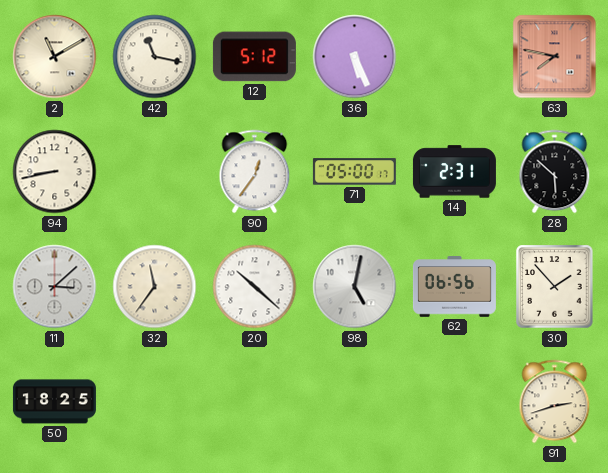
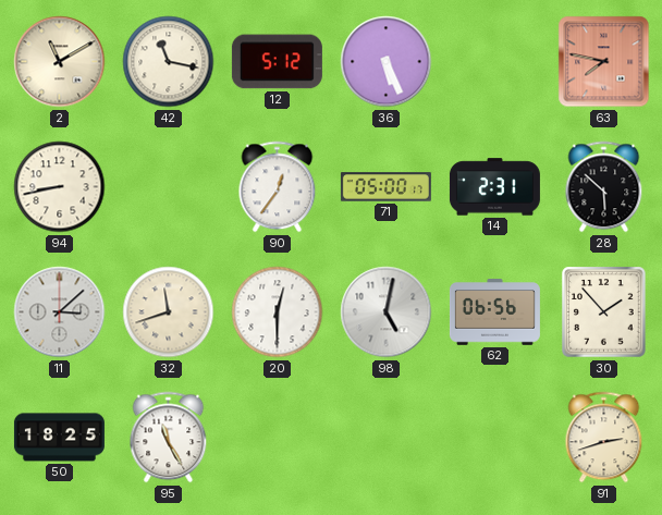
32: 11:36 -> 11:42
20: 10:22 -> 12:30
95: none -> 11:25
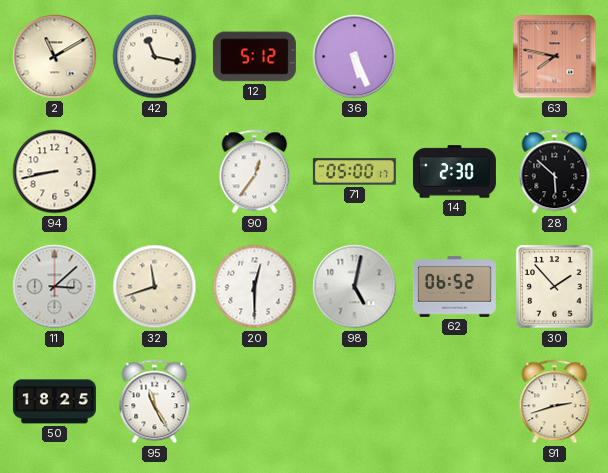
14: 2:31 -> 2:30
62: 06:56 -> 06:52
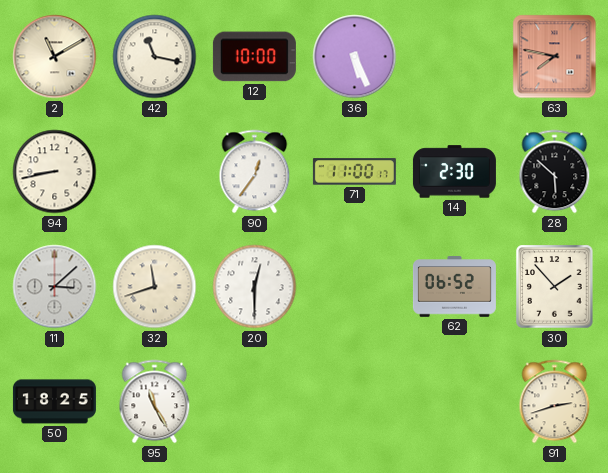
12: 5:12 -> 10:00
71: 05:00 -> 11:00
98: 5:02 -> none
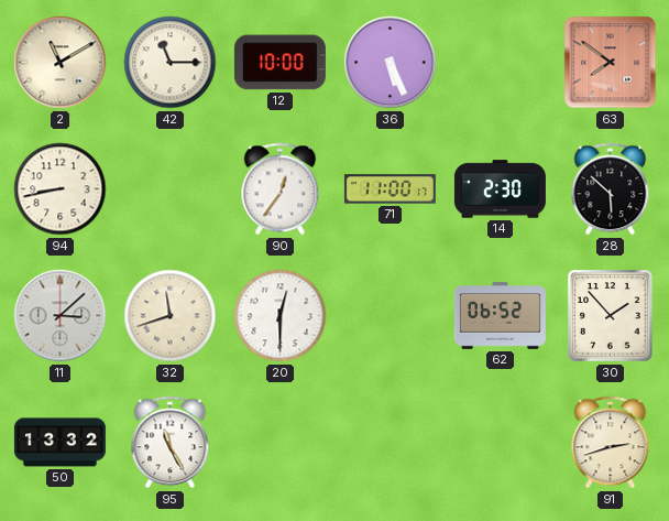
42: 11:17 -> 11:15
63: 7:47 -> 7:51
50: 18:25 -> 13:32
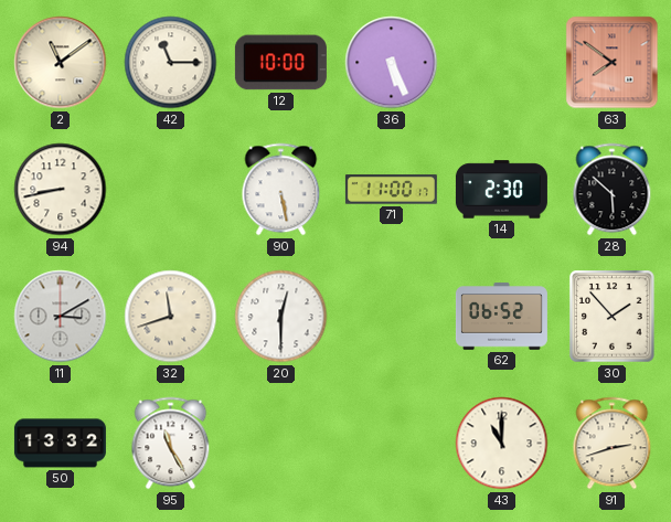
2: 11:10 -> 11:09
90: 12:36 -> 5:28
11: 3:08 -> 3:10
43: none -> 11:00
